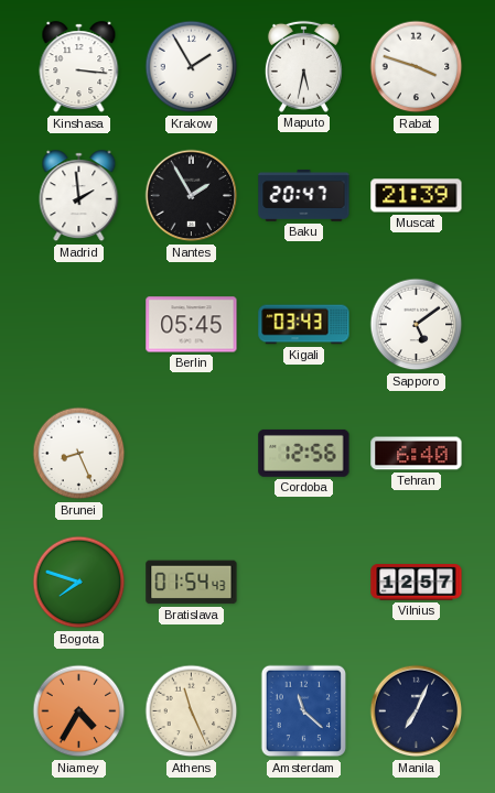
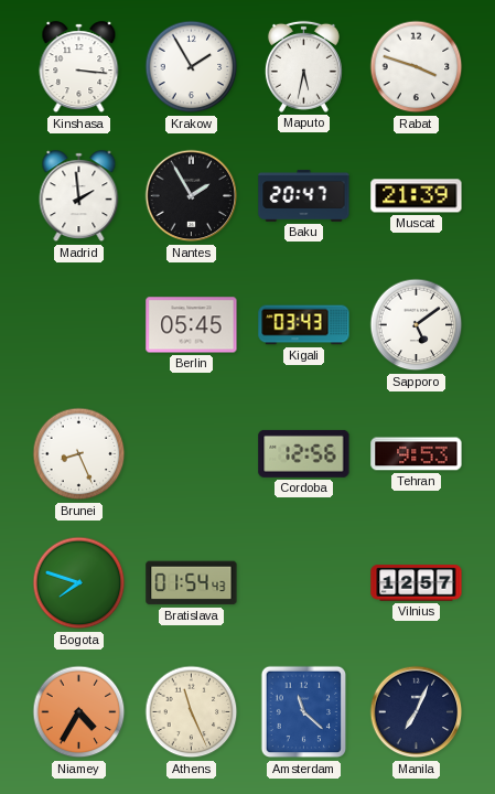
Tehran: 6:40 -> 9:53
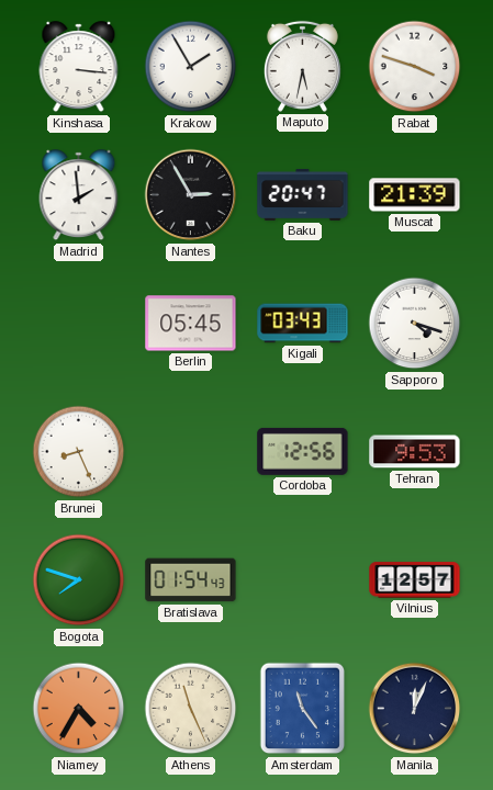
Nantes: 1:55 -> 2:55
Sapporo: 5:09 -> 4:18
Amsterdam: 11:22 -> 11:24
Manila: 7:04 -> 12:04
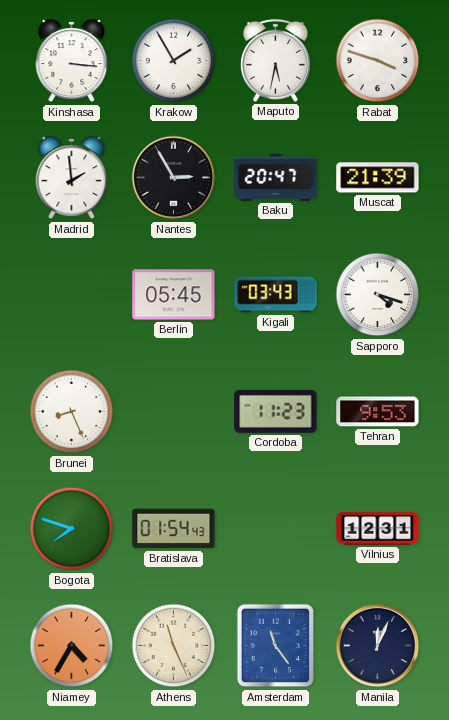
Cordoba: 12:56 -> 11:23
Vilnius: 12:57 -> 12:31
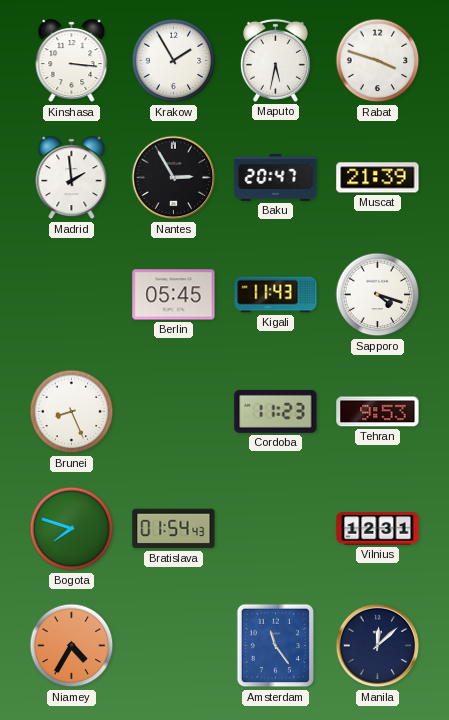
Kigali: 03:43 -> 11:43
Athens: 11:26 -> none
Manila: 12:04 -> 12:08
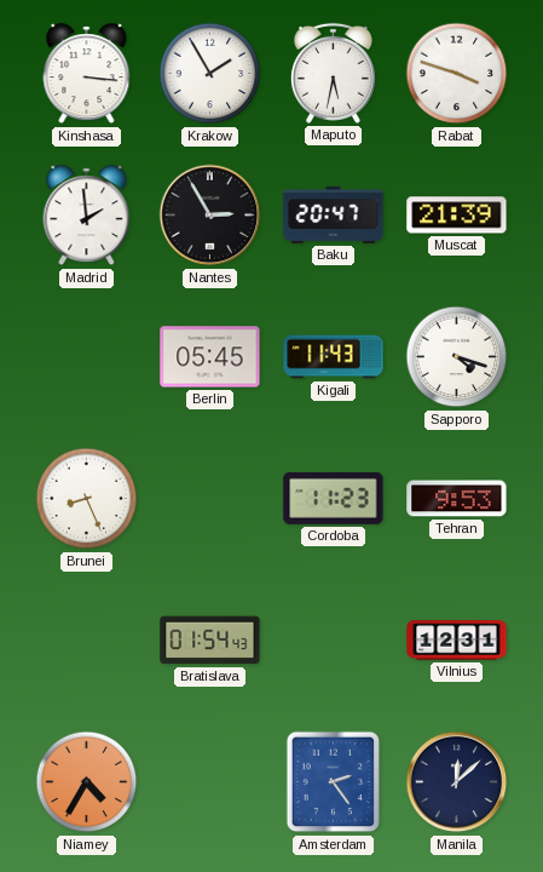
Bogota: 7:48 -> none
Amsterdam: 11:24 -> 2:24
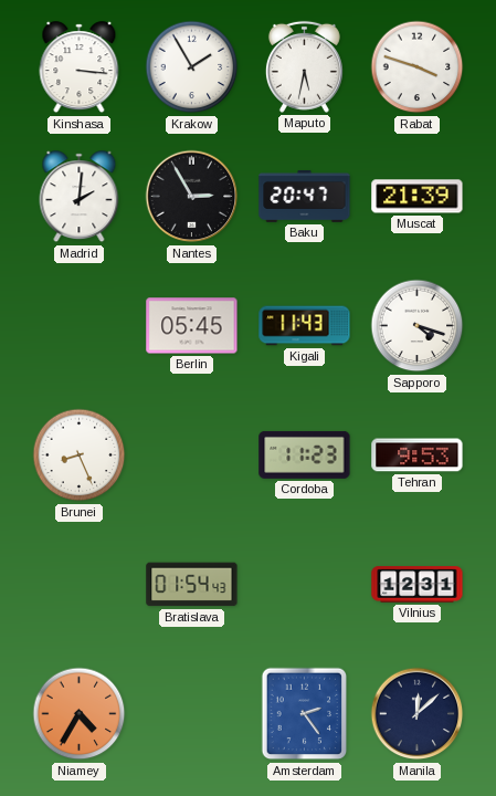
Madrid: 1:59 -> 2:01
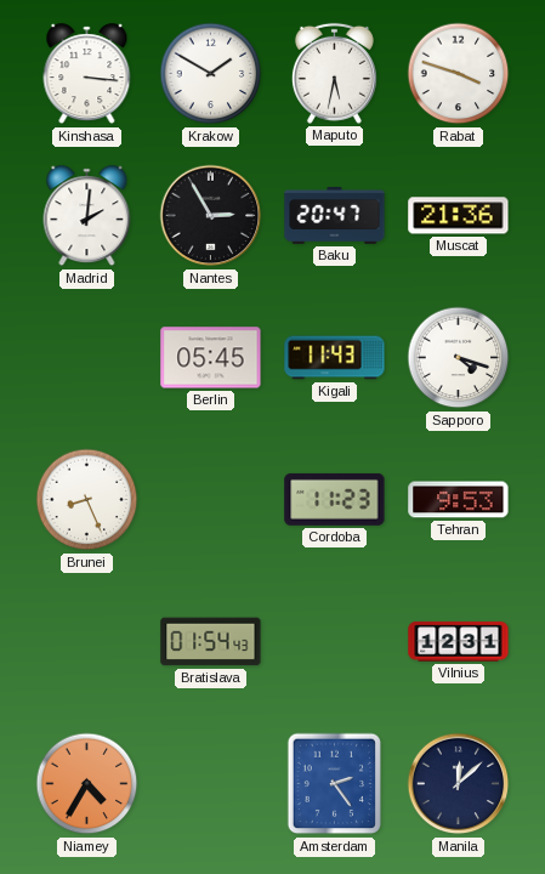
Krakow: 1:55 -> 1:50
Muscat: 21:39 -> 21:36
